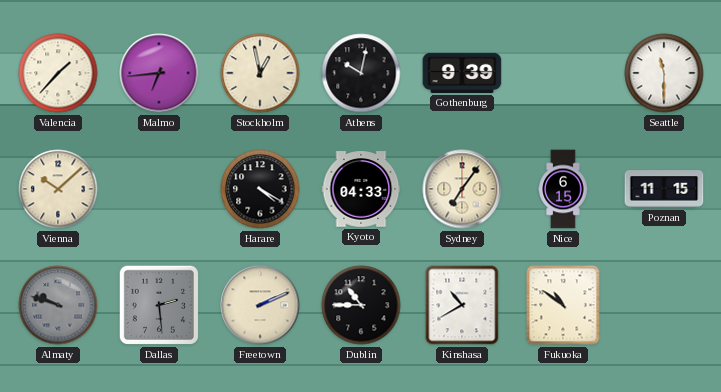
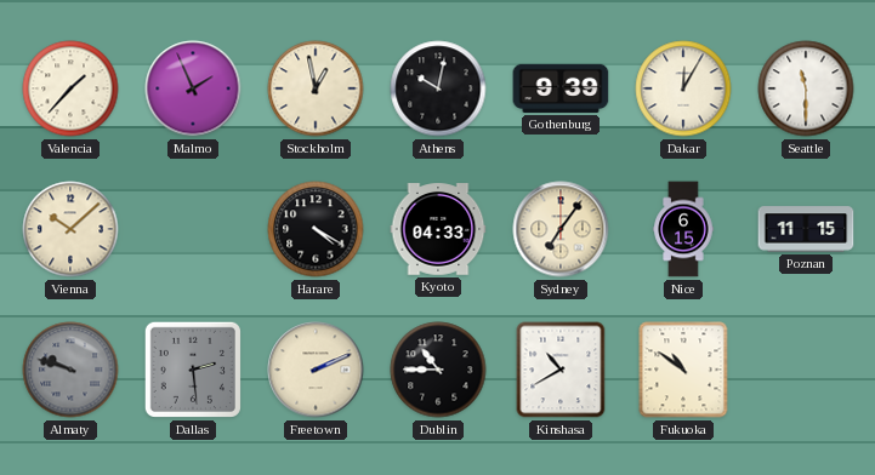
Malmo: 6:44 -> 1:56
Dakar: none -> 12:05
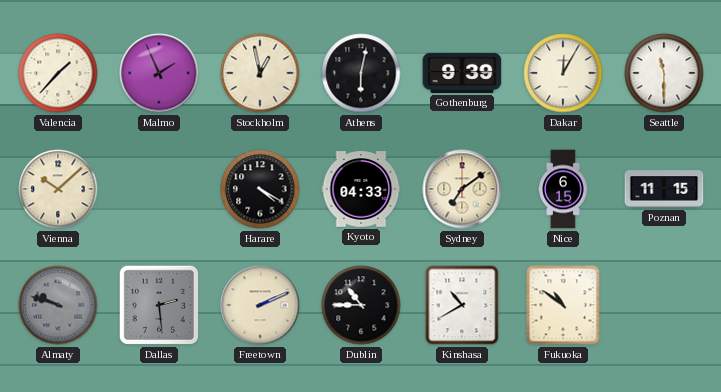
Athens: 10:02 -> 6:02
Sydney: 7:06 -> 7:09
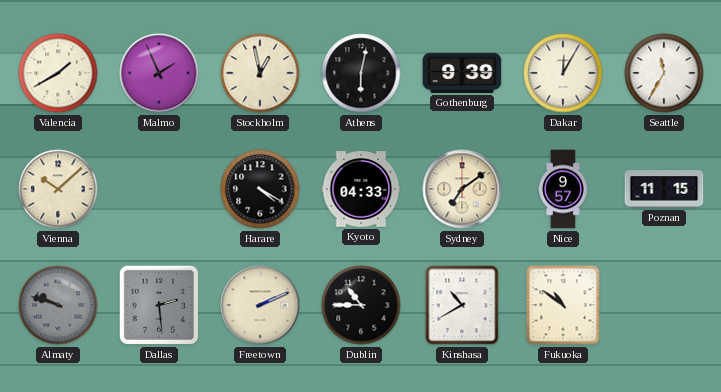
Valencia: 1:37 -> 1:40
Seattle: 11:30 -> 11:35
Nice: 6:15 -> 9:57
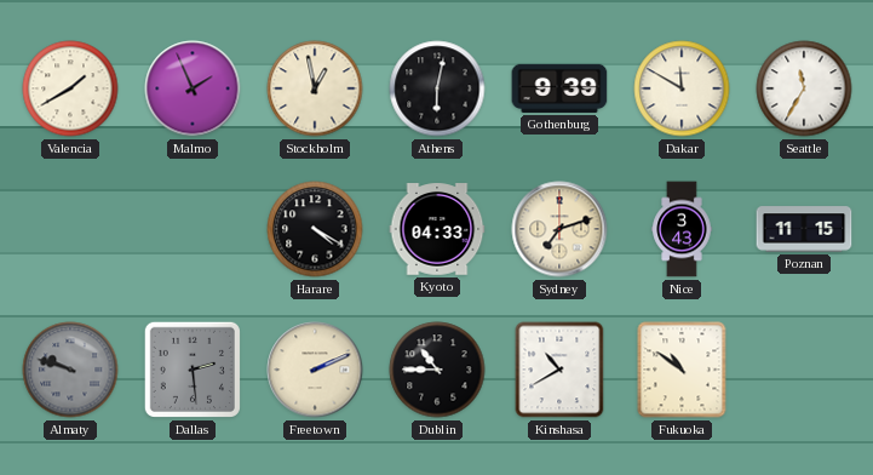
Dakar: 12:05 -> 11:50
Vienna: 10:08 -> none
Sydney: 7:09 -> 7:12
Nice: 9:57 -> 3:43
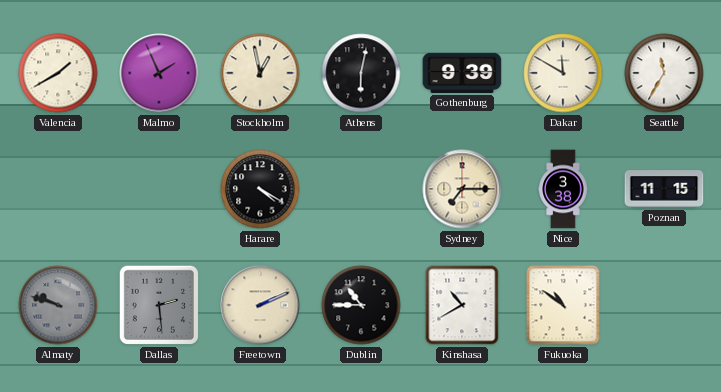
Kyoto: 04:33 -> none
Sydney: 7:12 -> 7:15
Nice: 3:43 -> 3:38
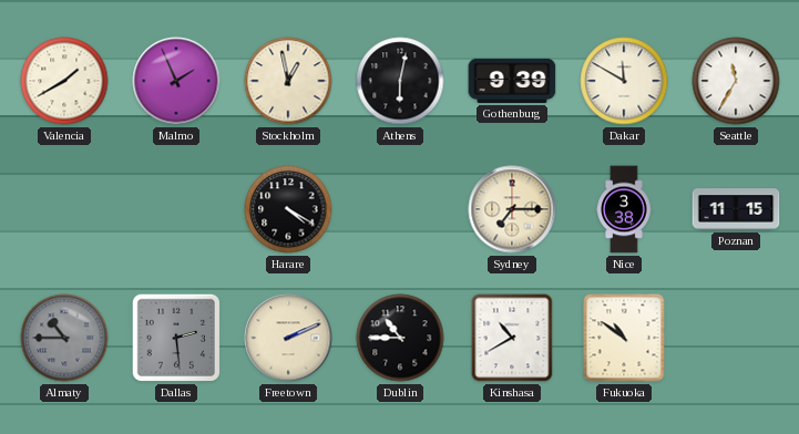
Almaty: 9:48 -> 10:45
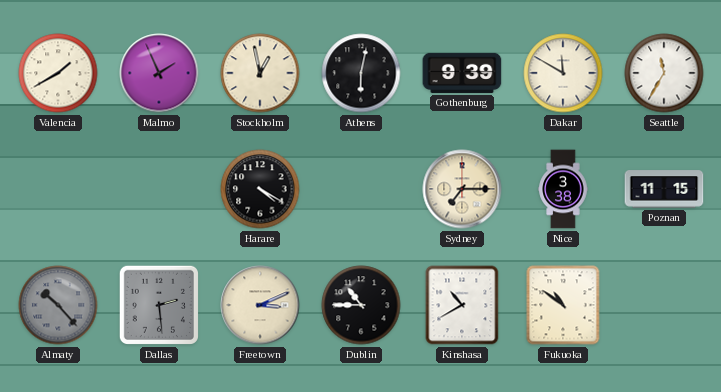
Almaty: 10:45 -> 10:23
Freetown: 2:11 -> 3:11
